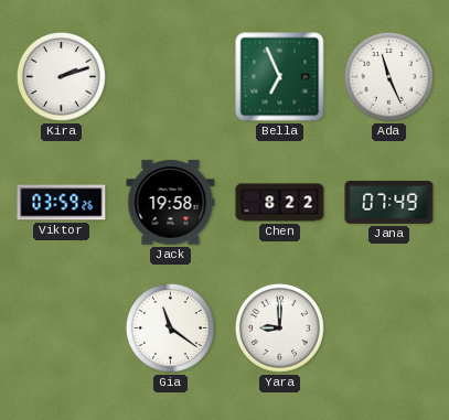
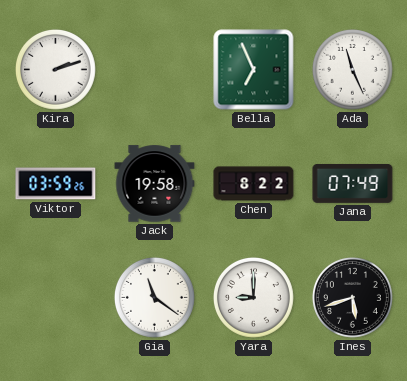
Ines: none -> 5:42
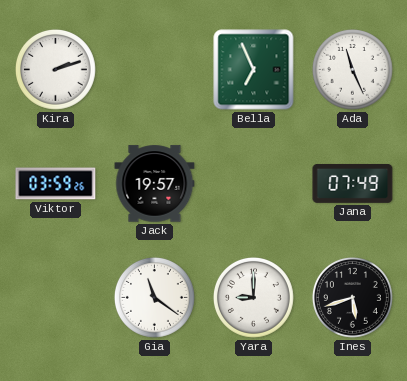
Jack: 19:58 -> 19:57
Chen: 8:22 -> none
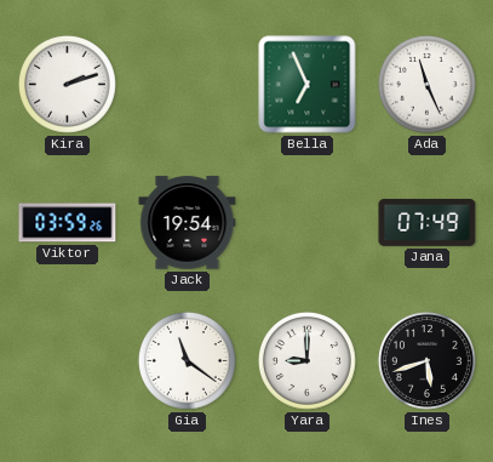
Jack: 19:57 -> 19:54
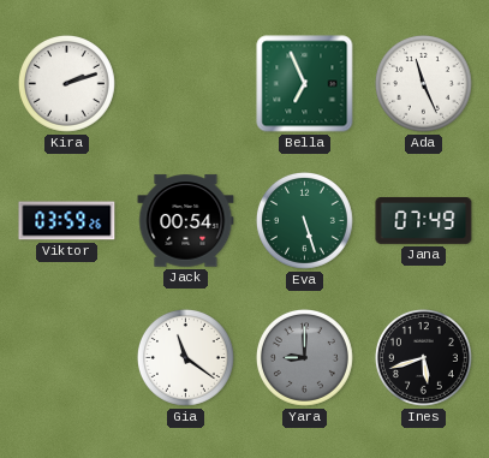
Jack: 19:54 -> 00:54
Eva: none -> 5:27
Yara dial: white -> grey
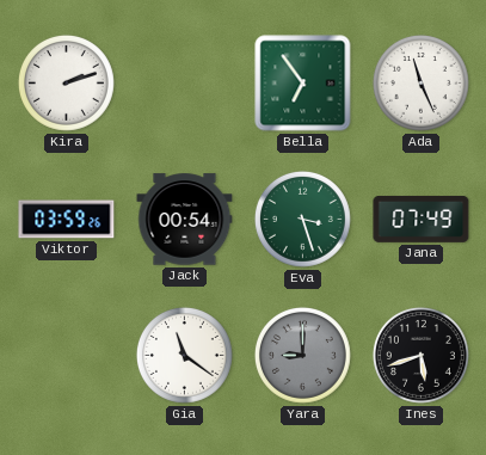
Bella: 6:56 -> 6:54
Eva: 5:27 -> 3:27
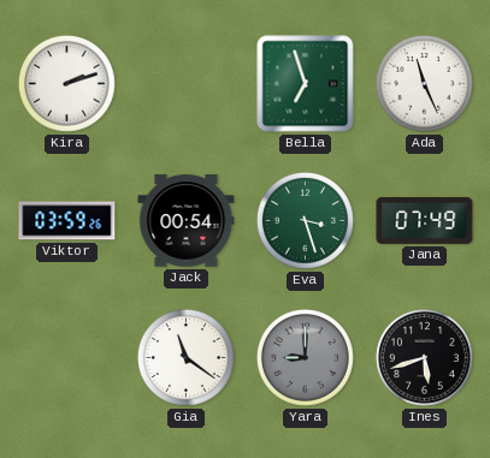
Bella: 6:54 -> 6:57
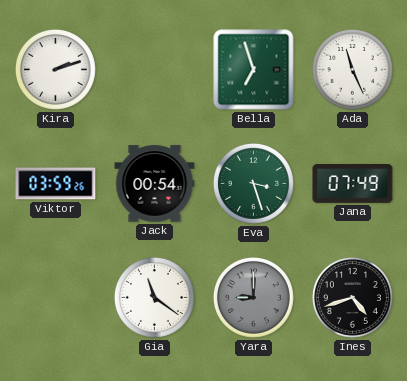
Ines: 5:42 -> 4:42
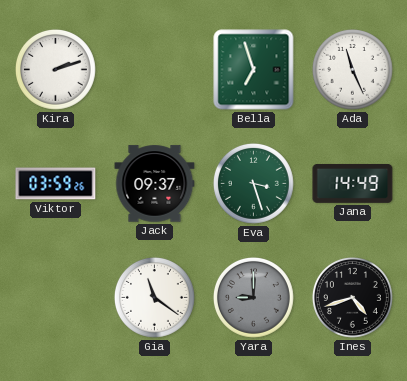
Jack: 00:54 -> 09:37
Jana: 07:49 -> 14:49
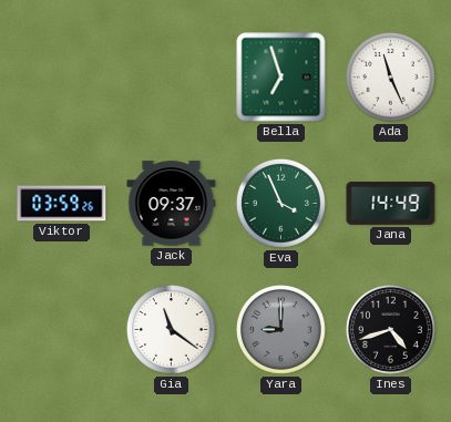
Kira: 2:12 -> none
Eva: 3:27 -> 3:56
